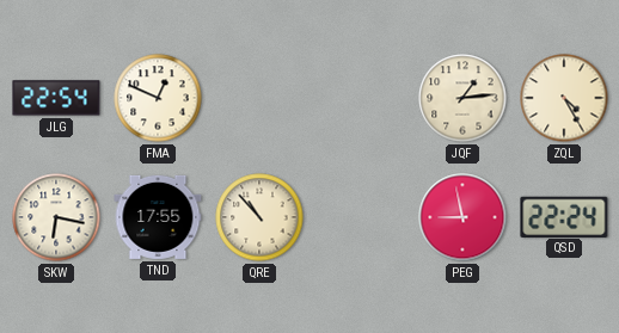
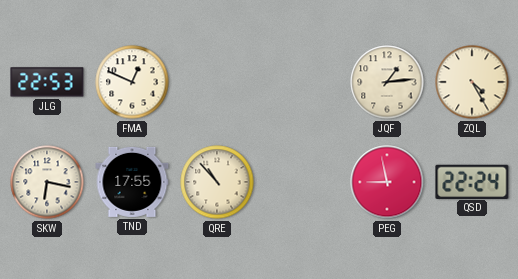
JLG: 22:54 -> 22:53
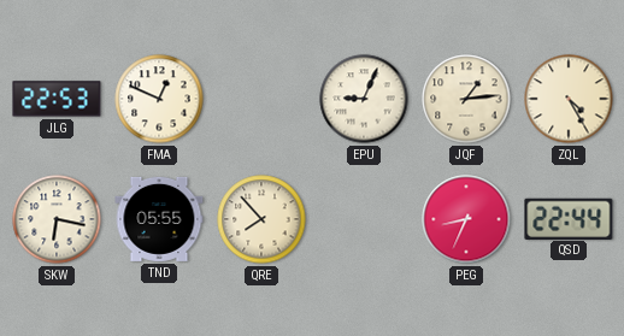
EPU: none -> 9:04
TND: 17:55 -> 05:55
QRE: 10:53 -> 7:53
PEG: 8:58 -> 8:34
QSD: 22:24 -> 22:44
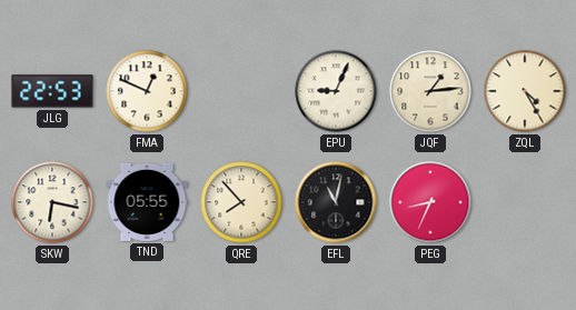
EFL: none -> 11:02
QSD: 22:44 -> none
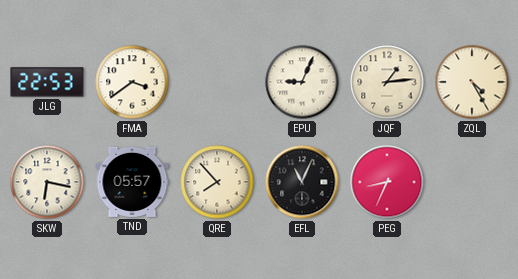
FMA: 12:49 -> 3:39
TND: 05:55 -> 05:57
EFL: 11:02 -> 11:04
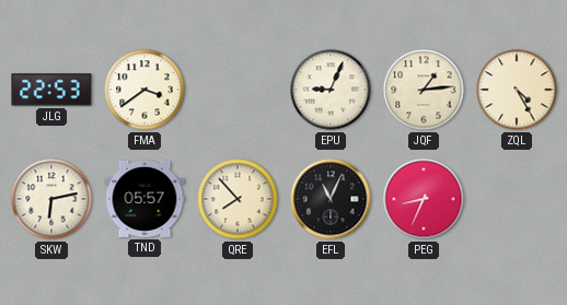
SKW: 6:17 -> 6:13
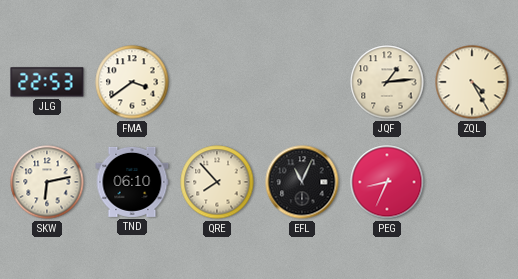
EPU: 9:04 -> none
TND: 05:57 -> 06:10
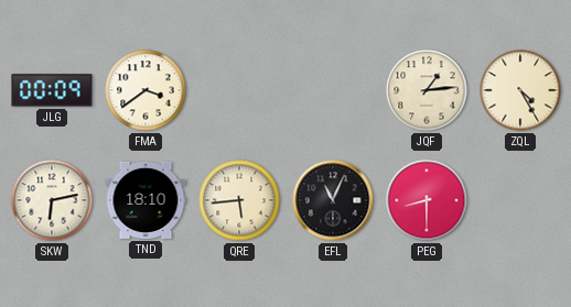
JLG: 22:53 -> 00:09
TND: 06:10 -> 18:10
QRE: 7:53 -> 5:44
PEG: 8:34 -> 8:30
